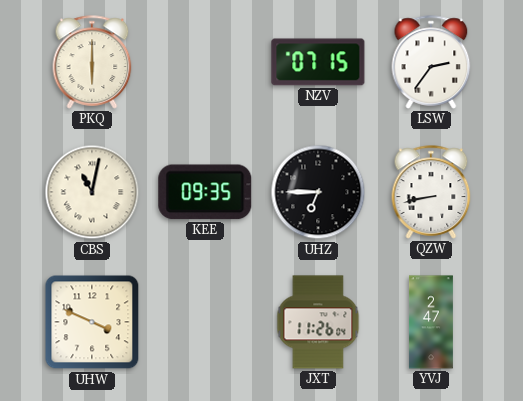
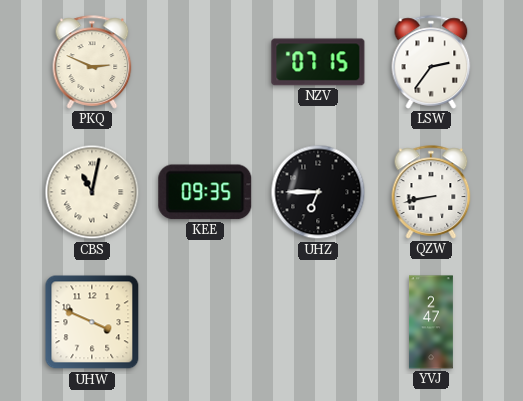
PKQ: 6:00 -> 2:49
JXT: 11:26 -> none
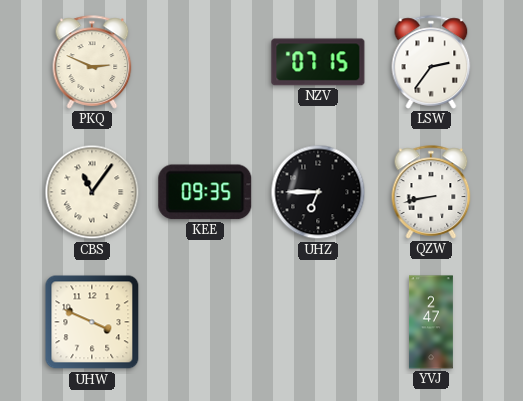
CBS: 11:02 -> 11:06
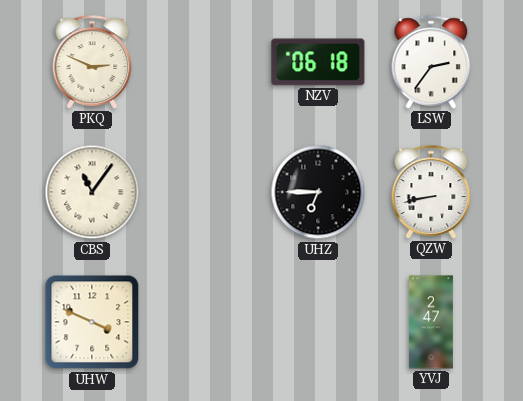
NZV: 07:15 -> 06:18
KEE: 09:35 -> none
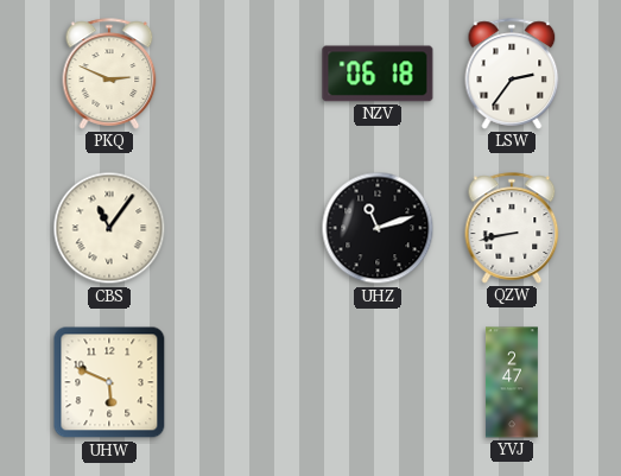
UHZ: 6:45 -> 11:12
UHW: 3:49 -> 5:49
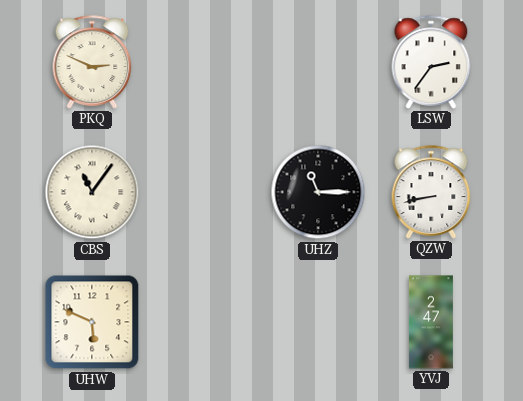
NZV: 06:18 -> none
UHZ: 11:12 -> 11:15
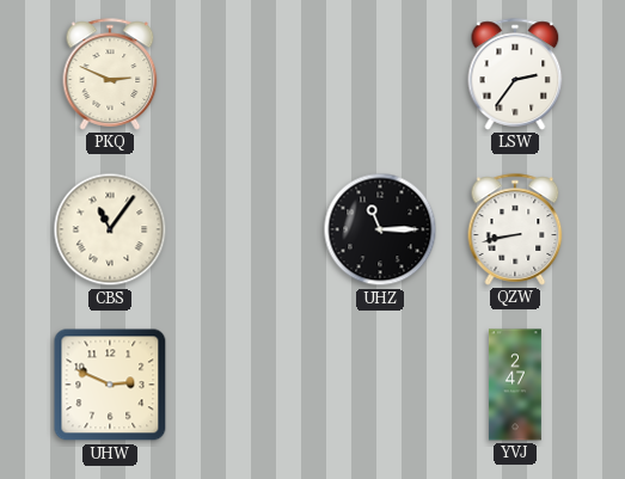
UHW: 5:49 -> 2:49
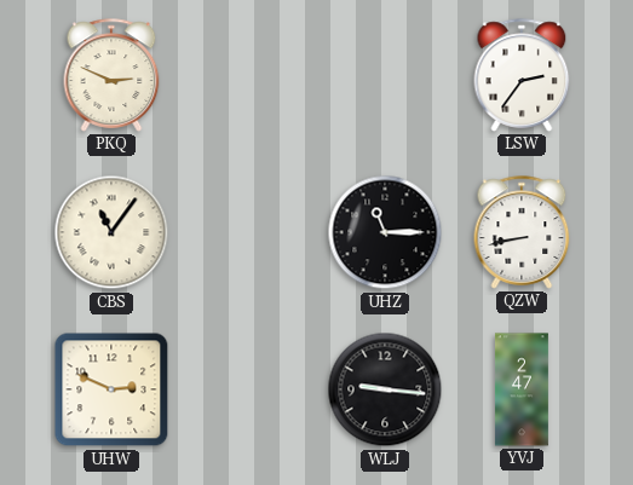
WLJ: none -> 9:16
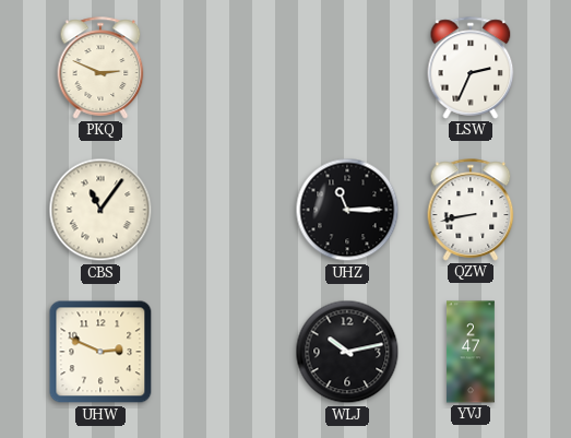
LSW: 2:36 -> 2:34
WLJ: 9:16 -> 10:13
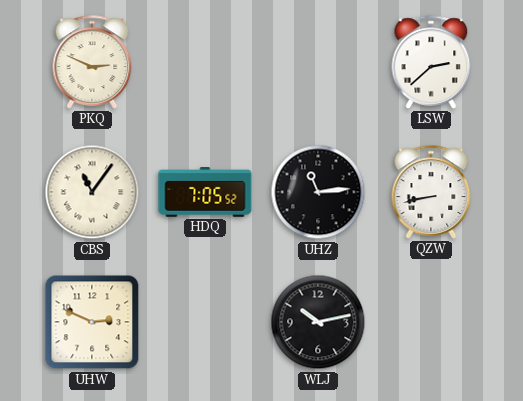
LSW: 2:34 -> 2:38
HDQ: none -> 7:05
UHZ: 11:15 -> 11:14
YVJ: 2:47 -> none
